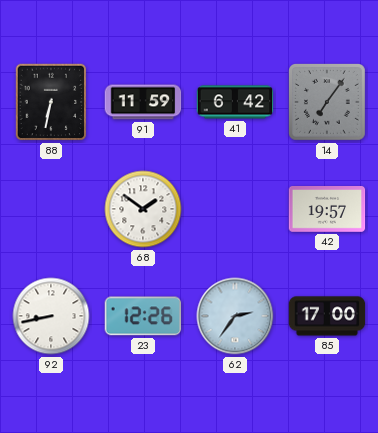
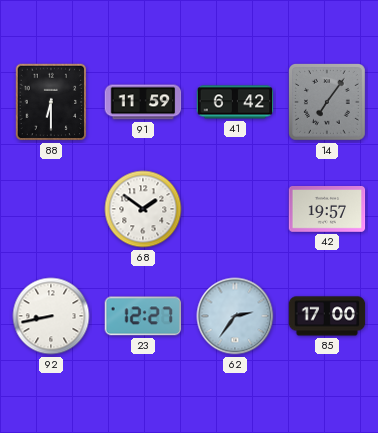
88: 6:32 -> 6:30
23: 12:26 -> 12:27
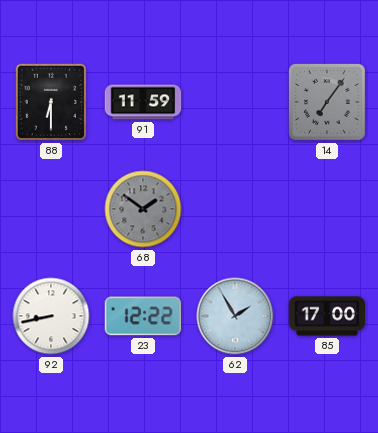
41: 6:42 -> none
68 dial: white -> grey
42: 19:57 -> none
23: 12:27 -> 12:22
62: 2:36 -> 1:55
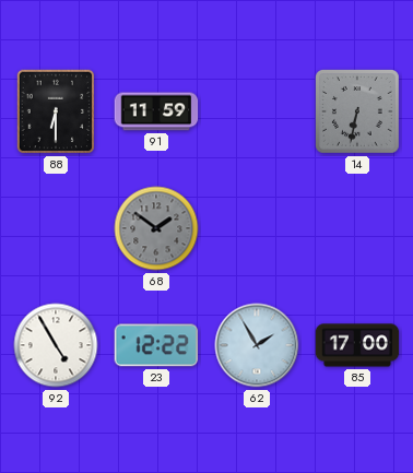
14: 7:06 -> 6:32
92: 8:43 -> 4:55
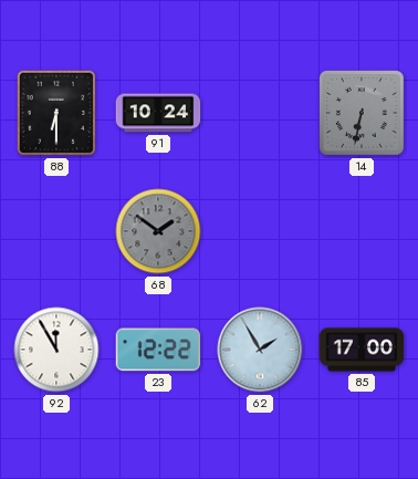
91: 11:59 -> 10:24
92: 4:55 -> 11:55
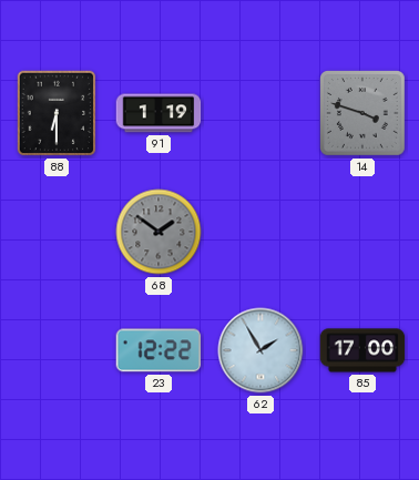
91: 10:24 -> 1:19
14: 6:32 -> 3:48
92: 11:55 -> none
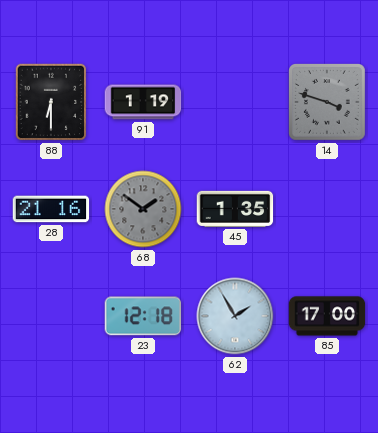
28: none -> 21:16
45: none -> 1:35
23: 12:22 -> 12:18
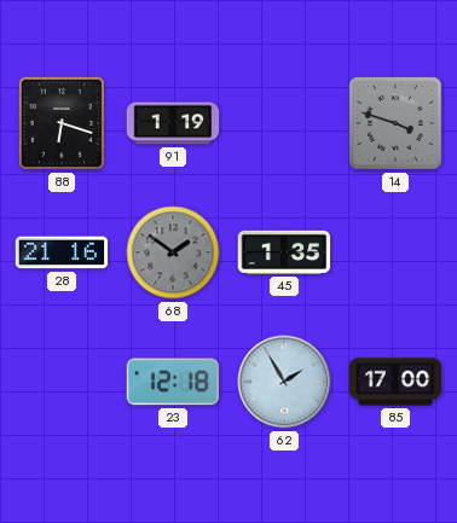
88: 6:30 -> 6:18
